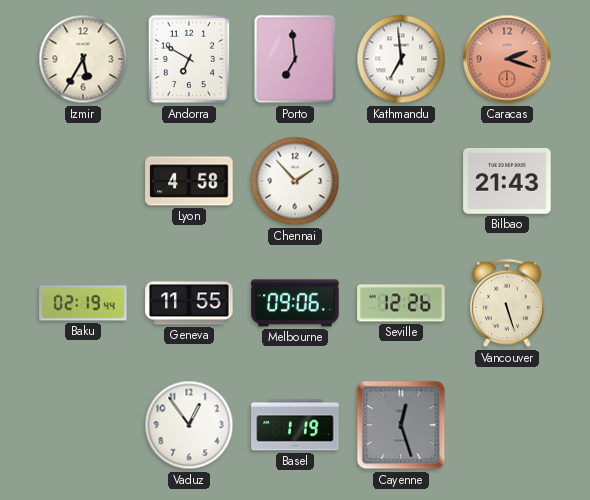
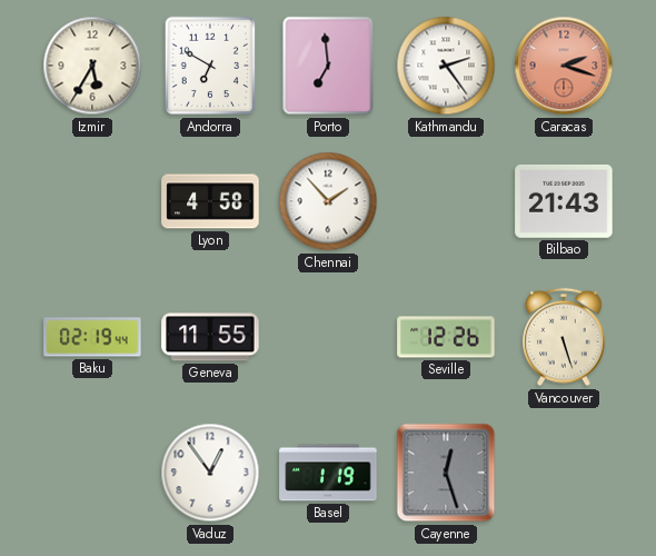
Kathmandu: 6:59 -> 2:24
Melbourne: 09:06 -> none
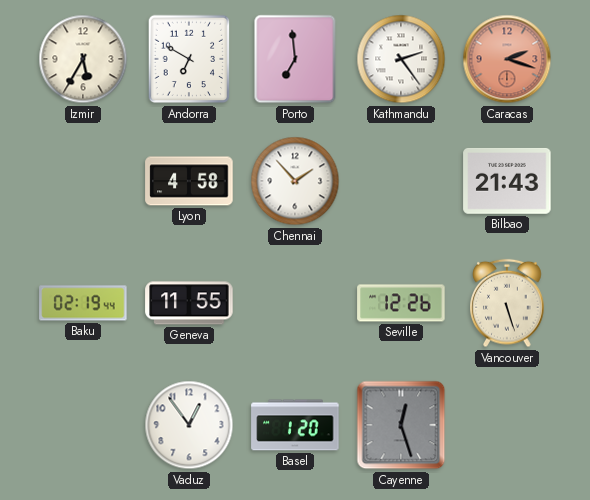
Basel: 1:19 -> 1:20
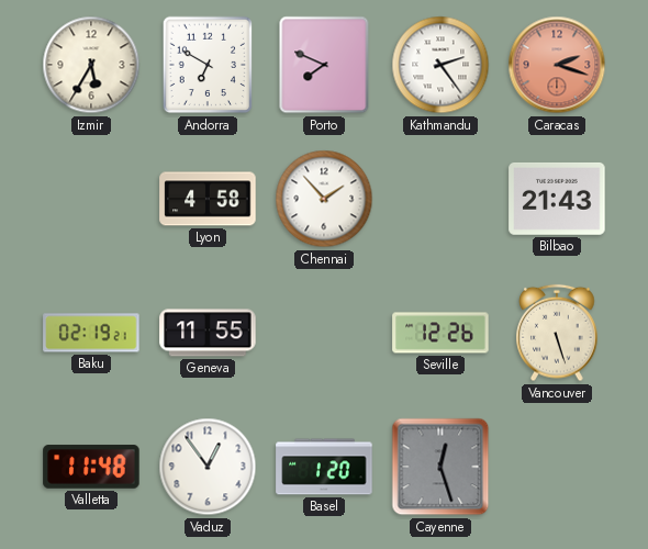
Porto: 6:59 -> 7:49
Baku: 02:19:44 -> 02:19:21
Valletta: none -> 11:48
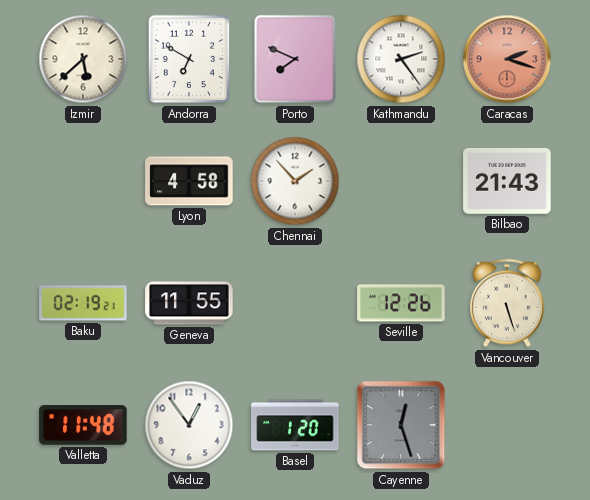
Izmir: 5:35 -> 5:38
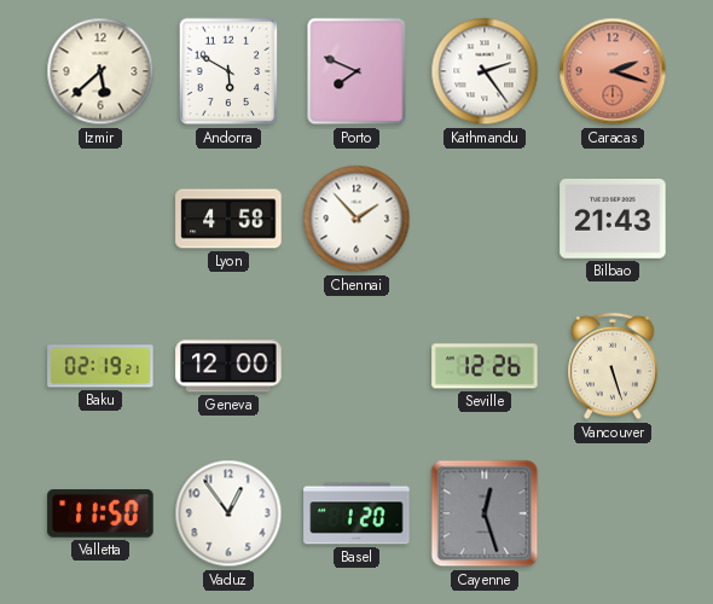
Andorra: 6:50 -> 5:50
Geneva: 11:55 -> 12:00
Valletta: 11:48 -> 11:50
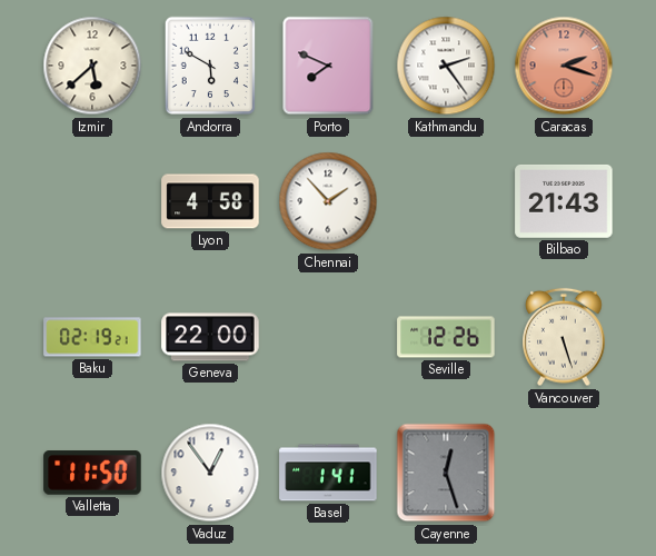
Geneva: 12:00 -> 22:00
Basel: 1:20 -> 1:41
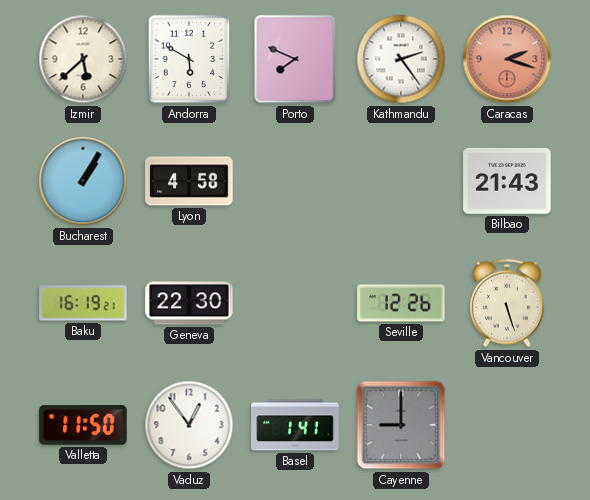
Bucharest: none -> 1:05
Chennai: 1:53 -> none
Baku: 02:19 -> 16:19
Geneva: 22:00 -> 22:30
Cayenne: 12:27 -> 9:00
